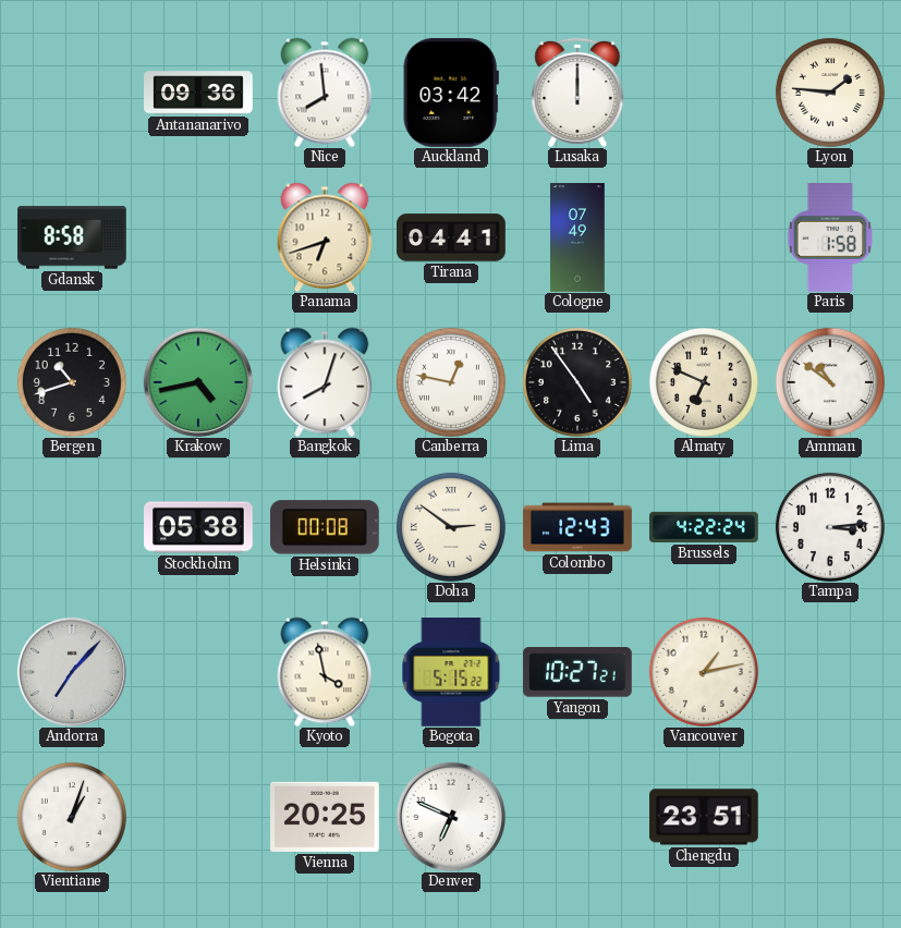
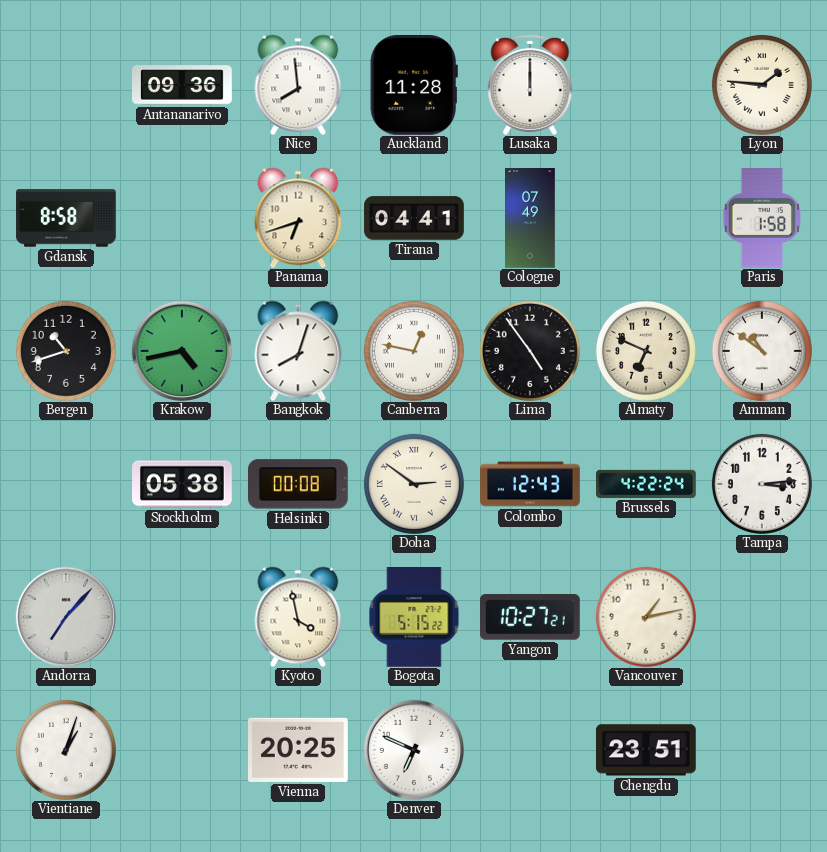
Auckland: 03:42 -> 11:28
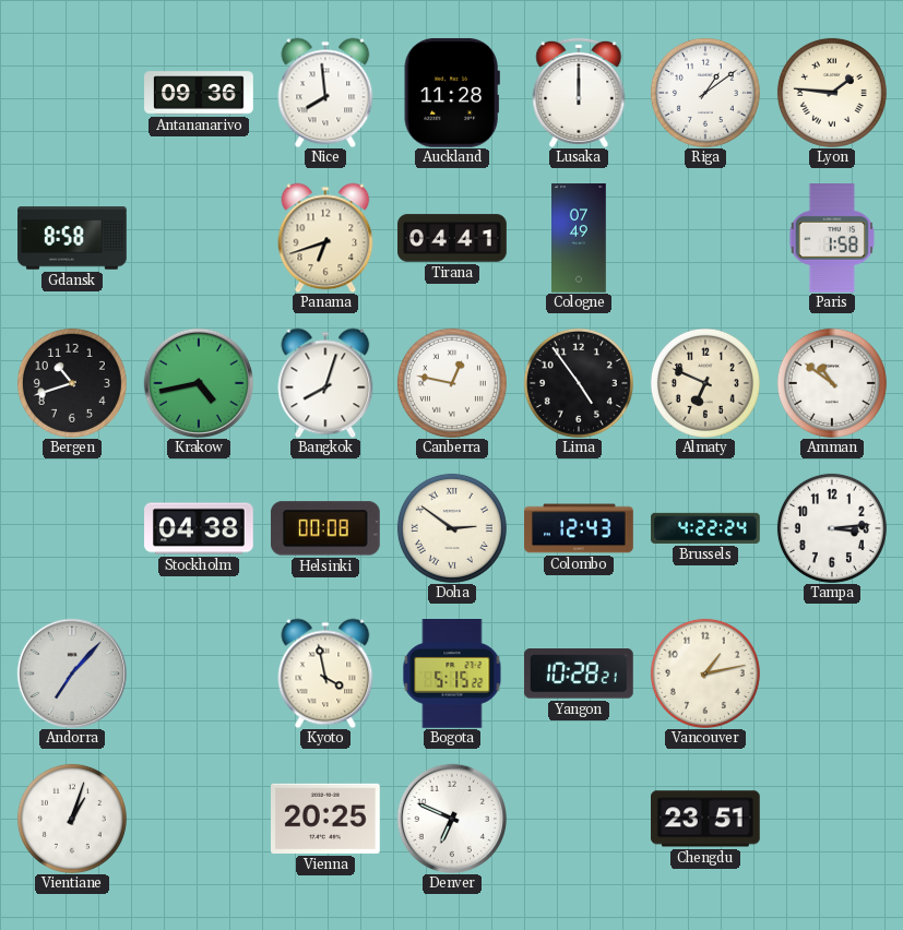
Riga: none -> 1:09
Stockholm: 05:38 -> 04:38
Yangon: 10:27 -> 10:28
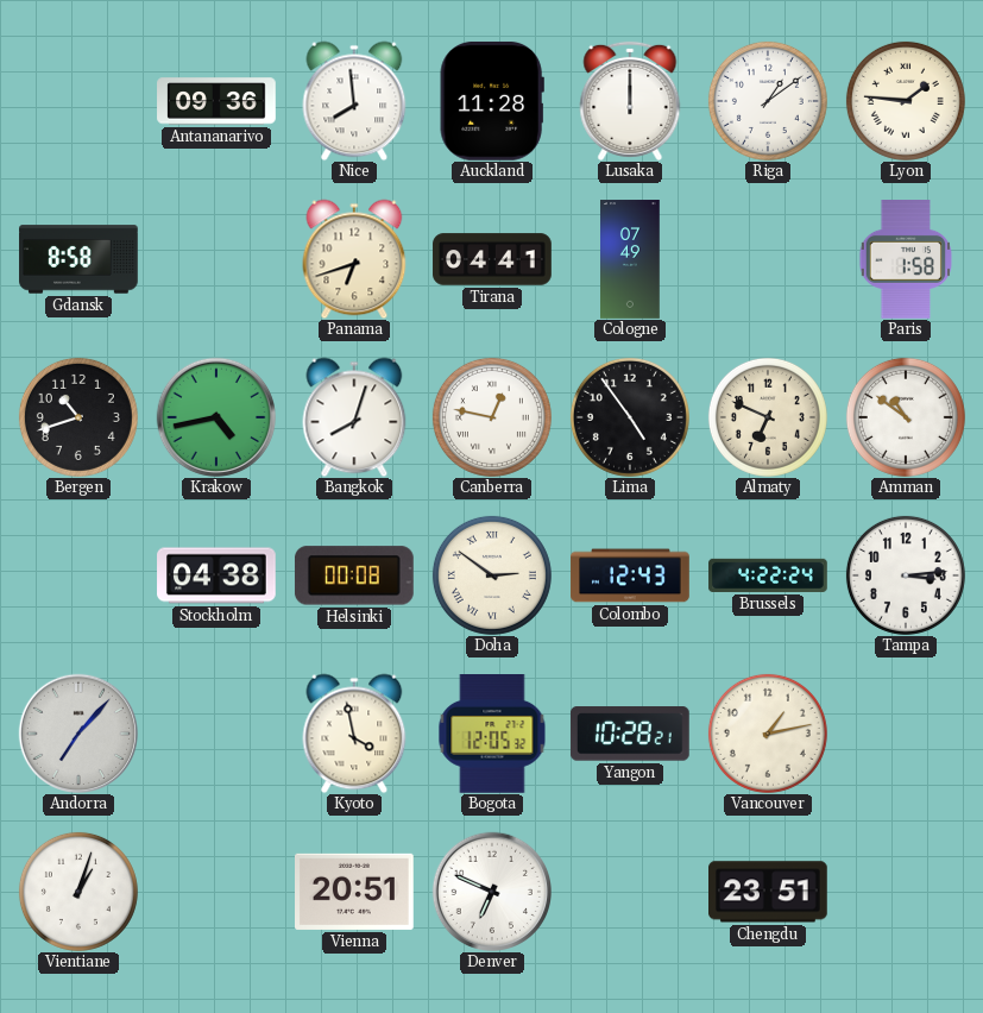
Bogota: 5:15 -> 12:05
Vienna: 20:25 -> 20:51
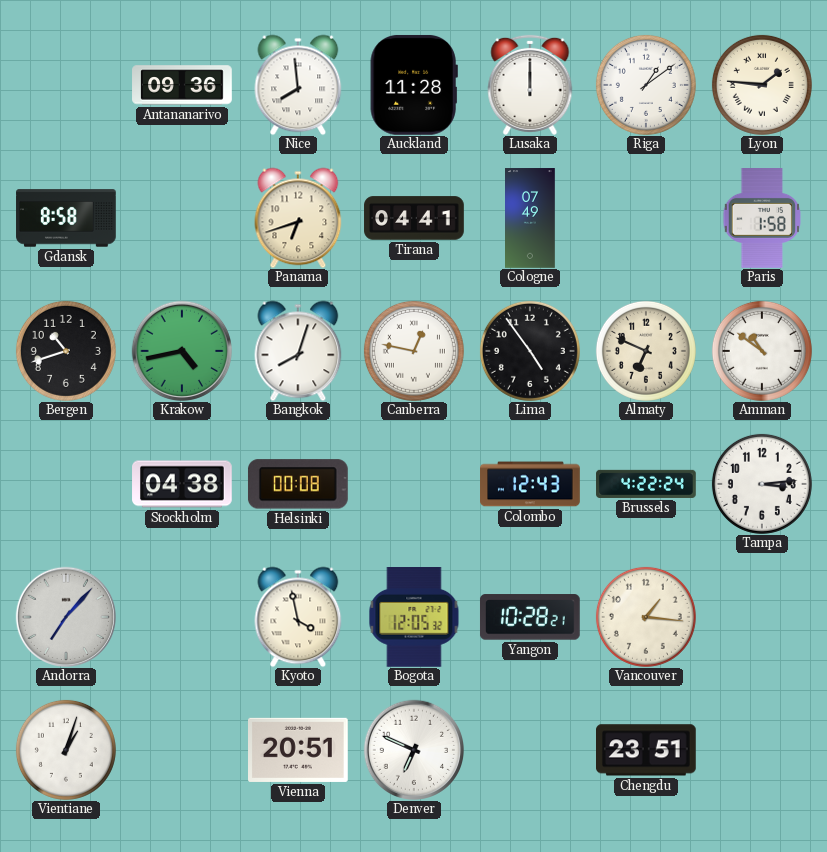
Doha: 2:51 -> none
Vancouver: 1:13 -> 1:16
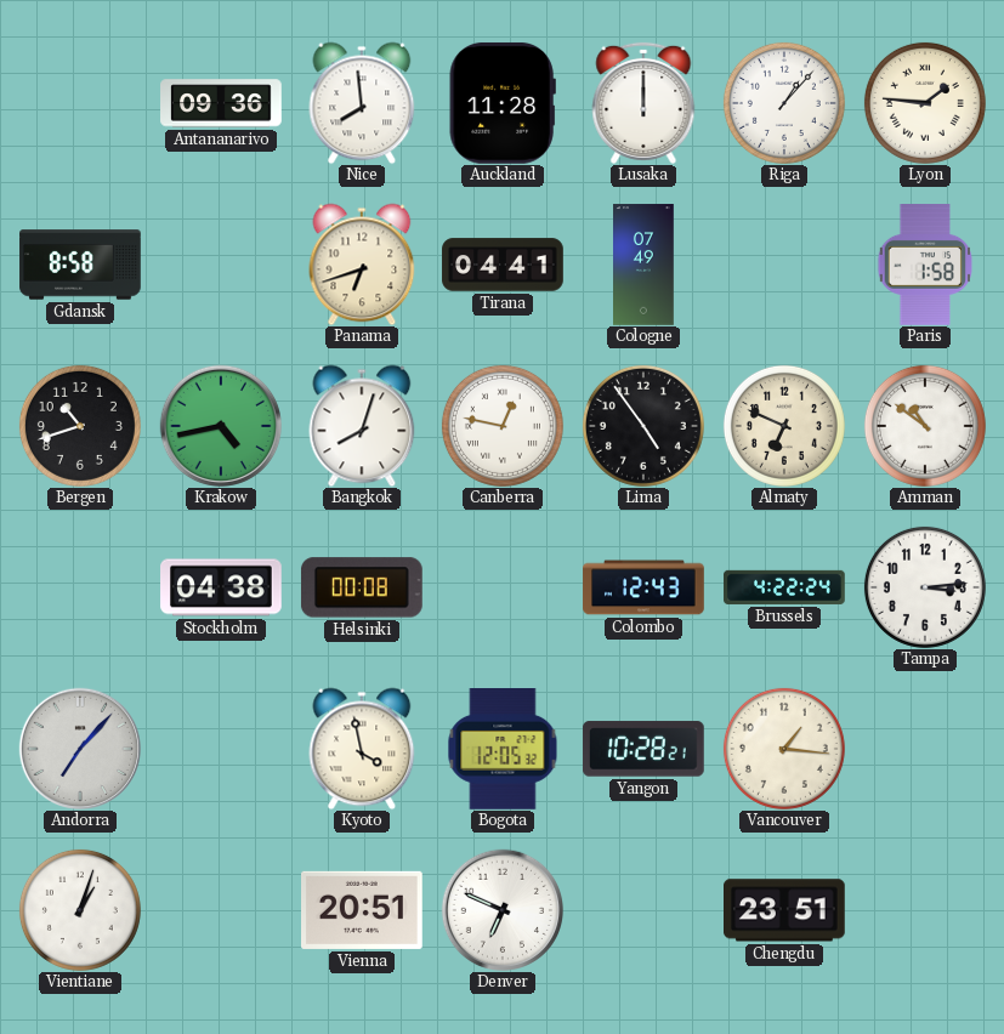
Riga: 1:09 -> 1:07
